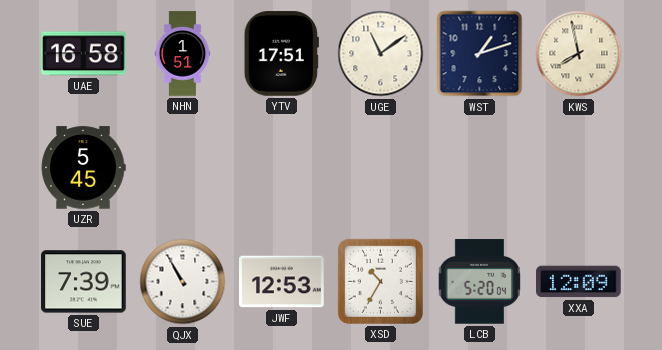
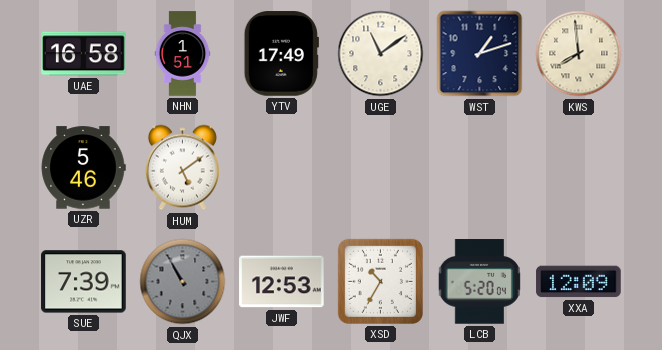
YTV: 17:51 -> 17:49
KWS: 7:58 -> 7:59
UZR: 5:45 -> 5:46
HUM: none -> 5:09
QJX dial: white -> grey
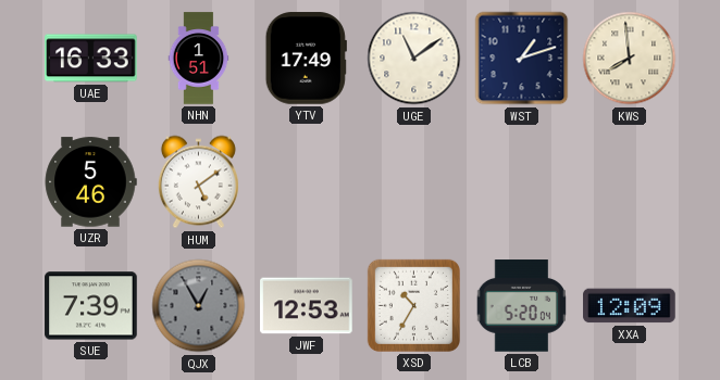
UAE: 16:58 -> 16:33
QJX: 10:55 -> 12:55
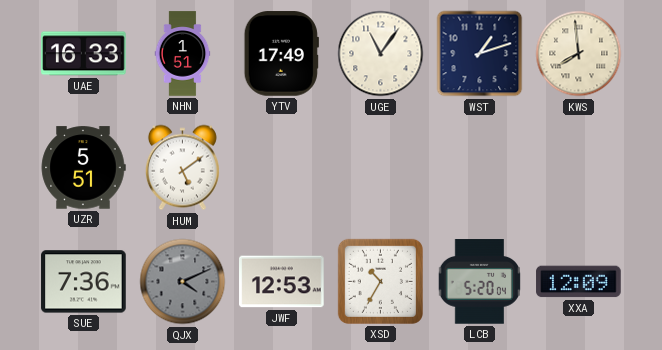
UGE: 11:09 -> 11:06
UZR: 5:46 -> 5:51
SUE: 7:39 -> 7:36
QJX: 12:55 -> 4:11
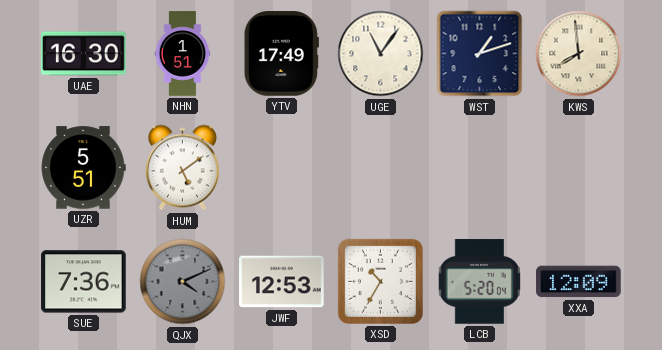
UAE: 16:33 -> 16:30
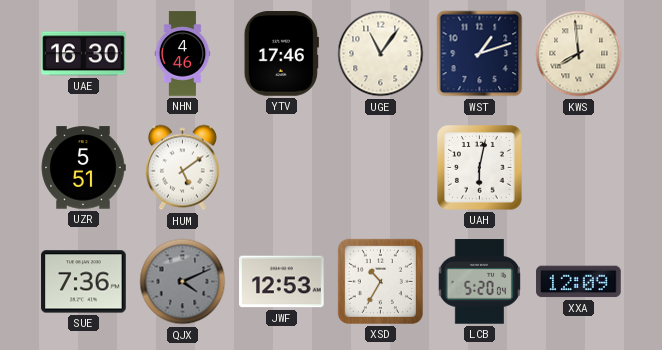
NHN: 1:51 -> 4:46
YTV: 17:49 -> 17:46
UAH: none -> 6:02
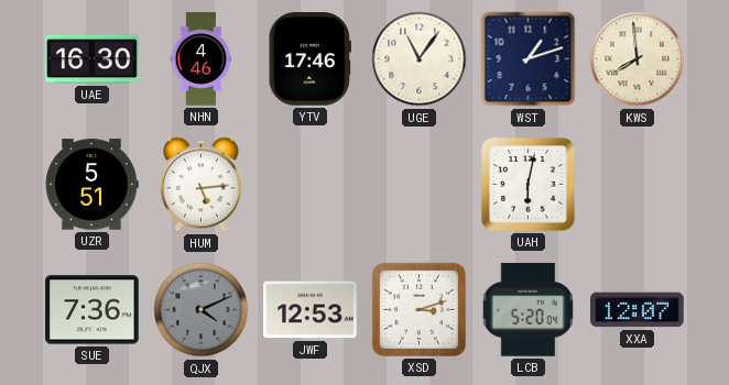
HUM: 5:09 -> 5:14
XSD: 10:35 -> 3:12
XXA: 12:09 -> 12:07
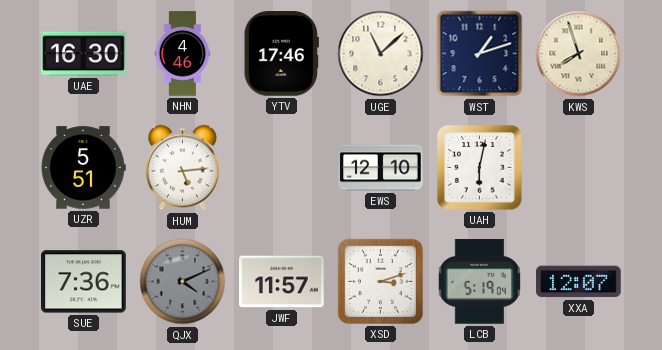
UGE: 11:06 -> 11:08
KWS: 7:59 -> 7:57
EWS: none -> 12:10
JWF: 12:53 -> 11:57
LCB: 5:20 -> 5:19
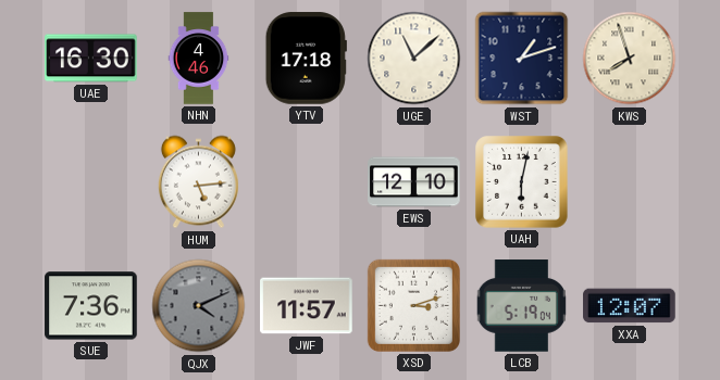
YTV: 17:46 -> 17:18
UZR: 5:51 -> none
